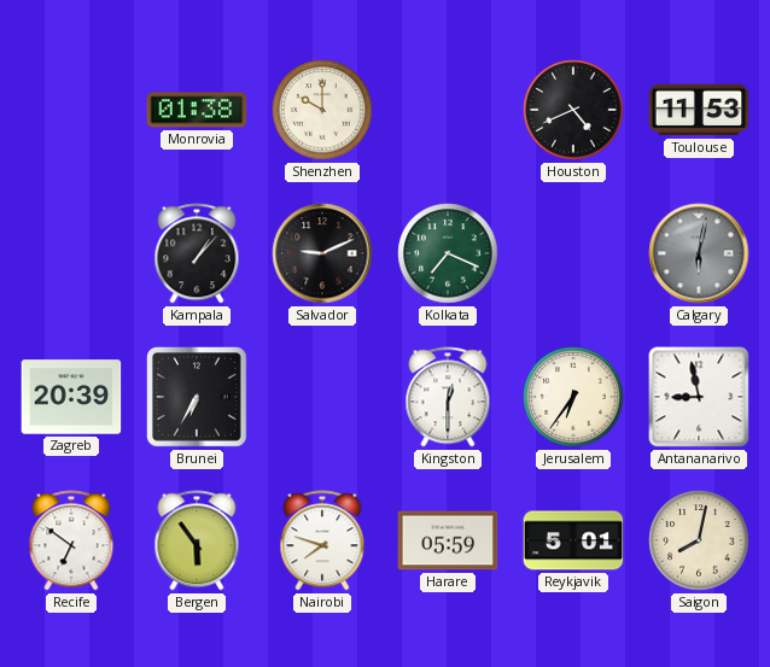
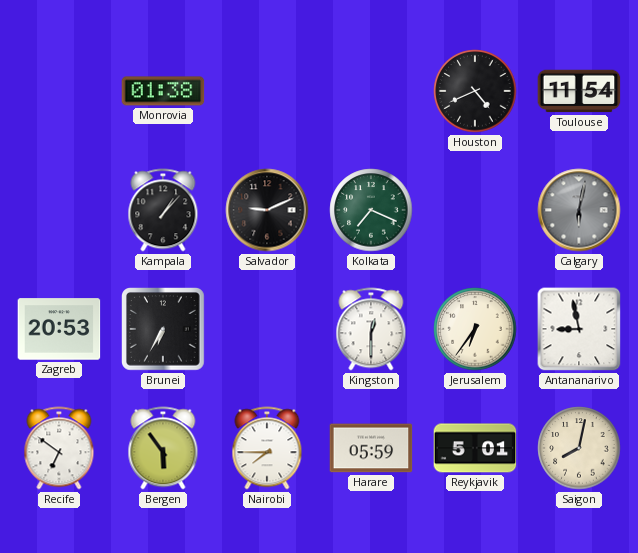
Shenzhen: 10:00 -> none
Toulouse: 11:53 -> 11:54
Zagreb: 20:39 -> 20:53
Nairobi: 7:48 -> 7:45
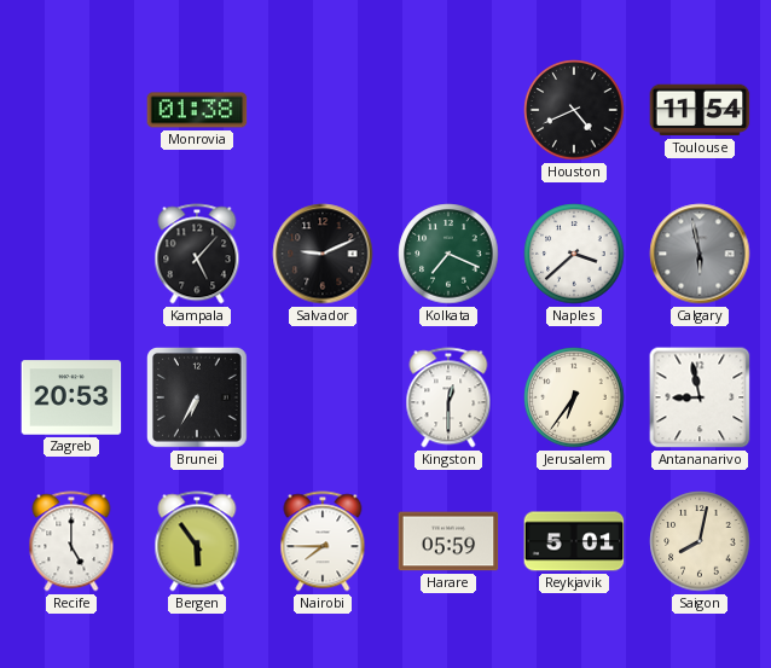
Kampala: 1:07 -> 5:07
Naples: none -> 3:38
Calgary: 6:02 -> 5:58
Recife: 6:51 -> 5:00
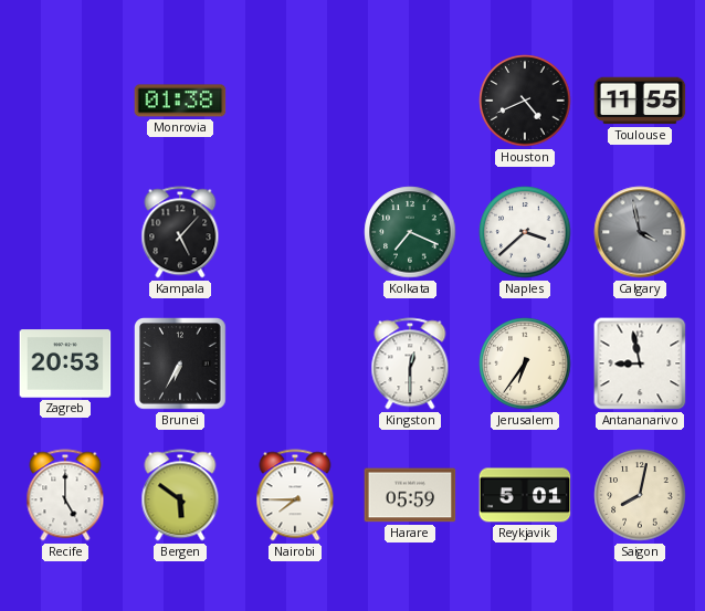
Toulouse: 11:54 -> 11:55
Salvador: 9:11 -> none
Calgary: 5:58 -> 3:58
Bergen: 5:54 -> 5:51
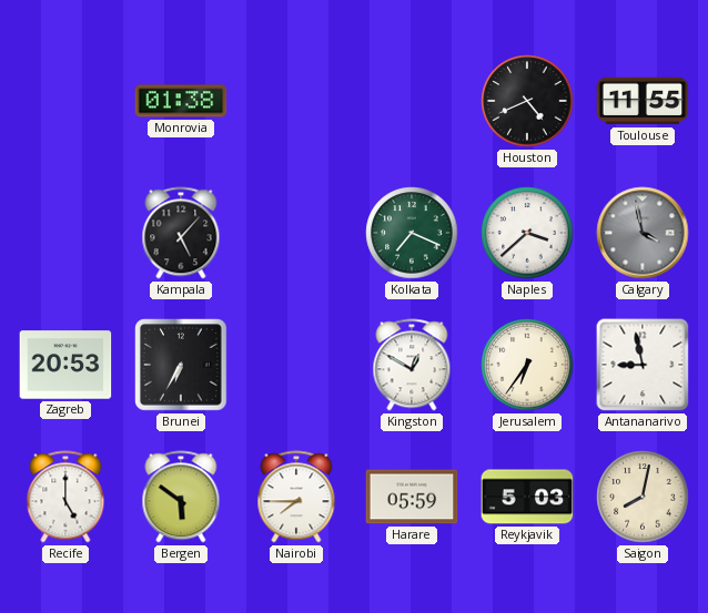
Kingston: 12:30 -> 12:50
Reykjavik: 5:01 -> 5:03
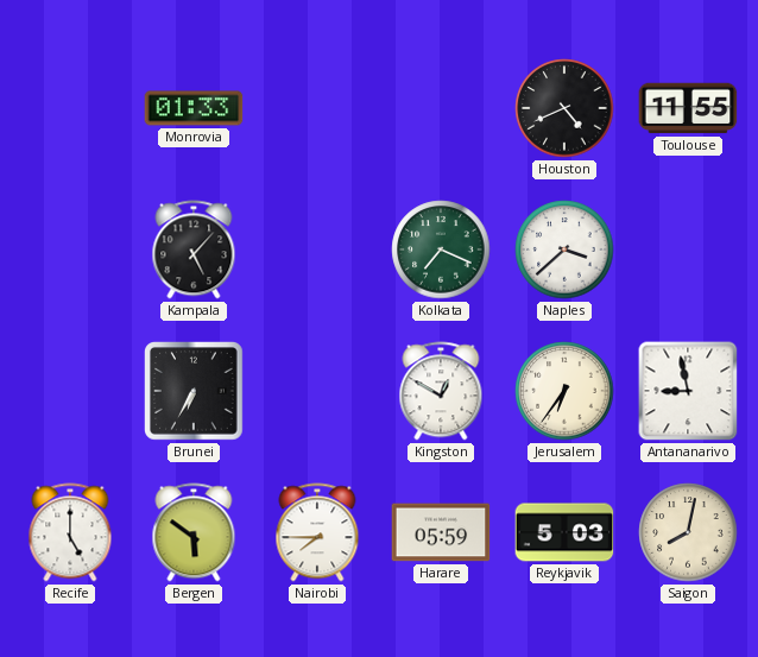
Monrovia: 01:38 -> 01:33
Calgary: 3:58 -> none
Zagreb: 20:53 -> none
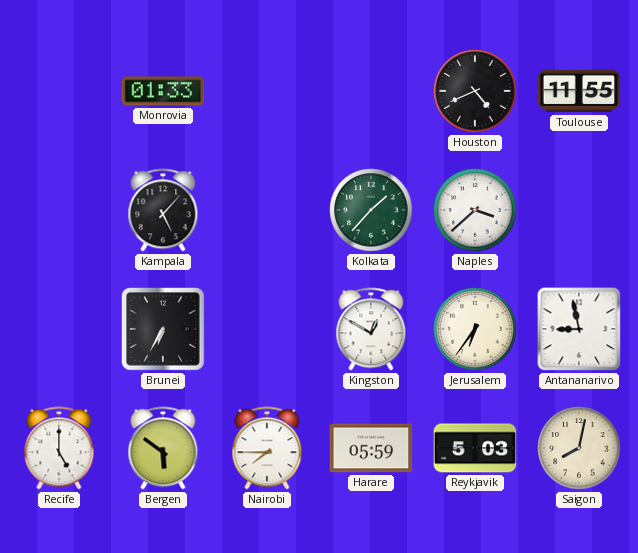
Kolkata: 7:19 -> 1:37
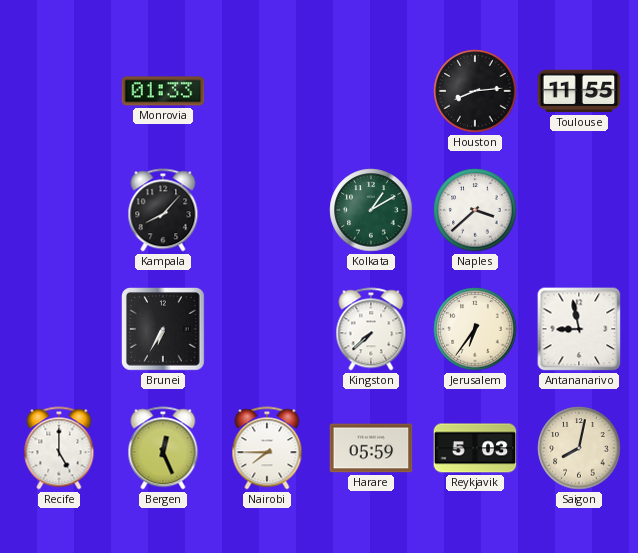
Houston: 4:41 -> 8:14
Kampala: 5:07 -> 8:07
Kolkata: 1:37 -> 1:10
Kingston: 12:50 -> 7:38
Bergen: 5:51 -> 12:26
